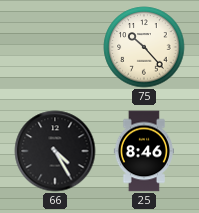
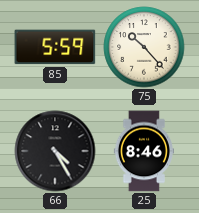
85: none -> 5:59
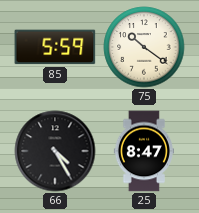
75: 10:23 -> 10:21
25: 8:46 -> 8:47
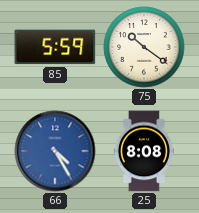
66 dial: black -> blue
25: 8:47 -> 8:08
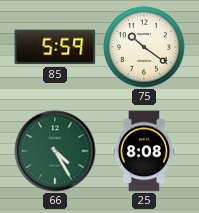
66 dial: blue -> green
